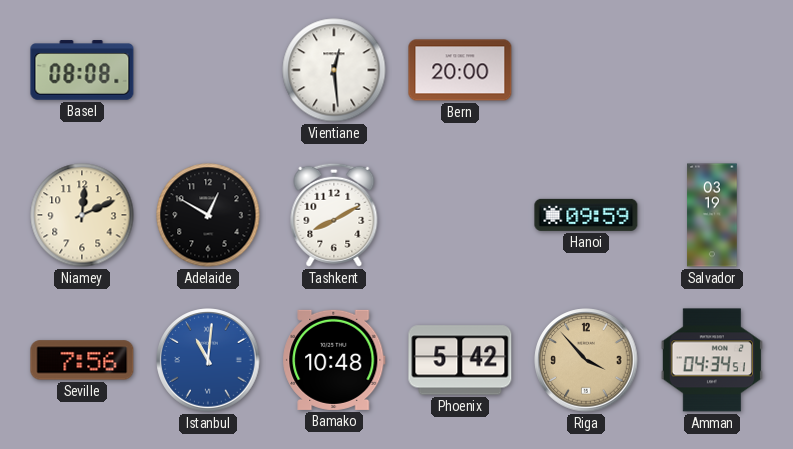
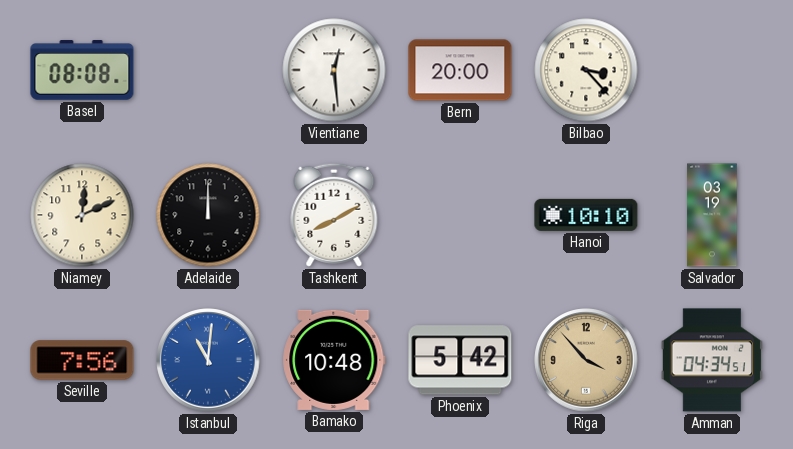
Bilbao: none -> 3:23
Adelaide: 12:50 -> 12:00
Hanoi: 09:59 -> 10:10
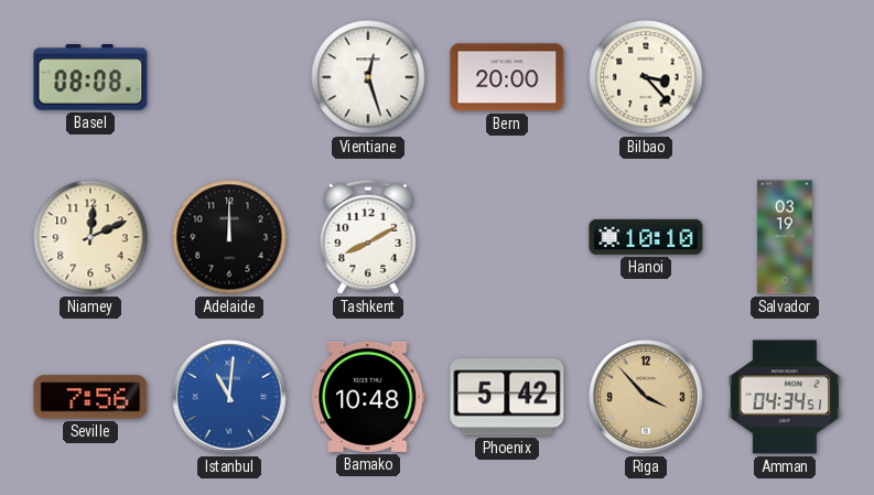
Vientiane: 12:29 -> 12:27
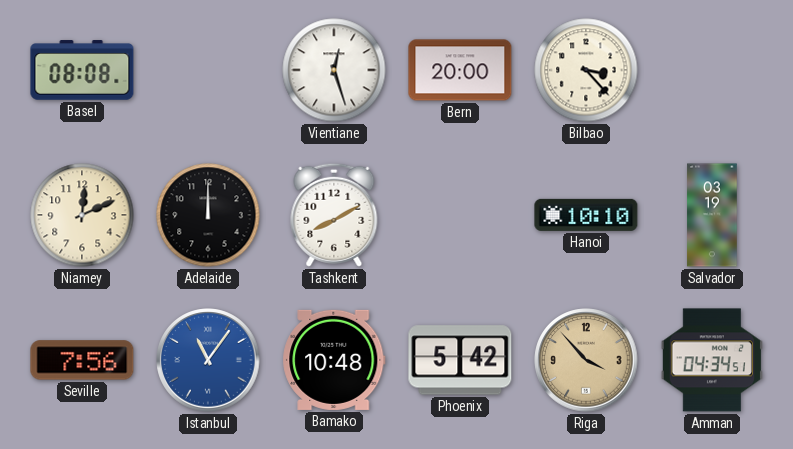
Istanbul: 11:01 -> 11:06
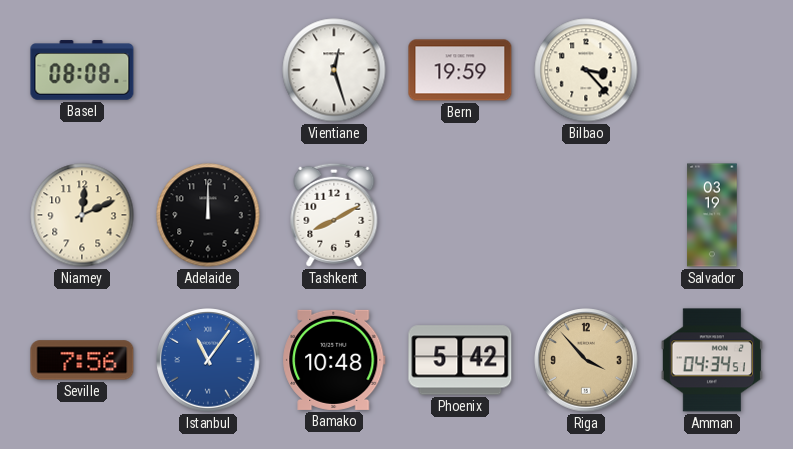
Bern: 20:00 -> 19:59
Hanoi: 10:10 -> none
